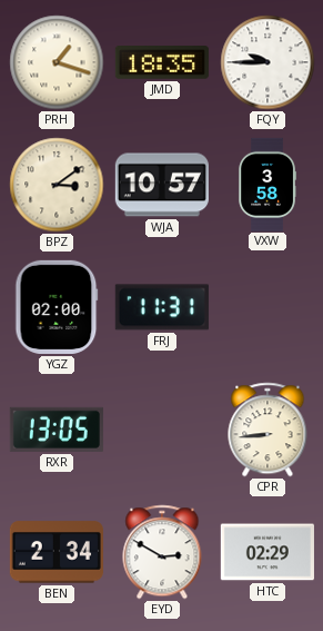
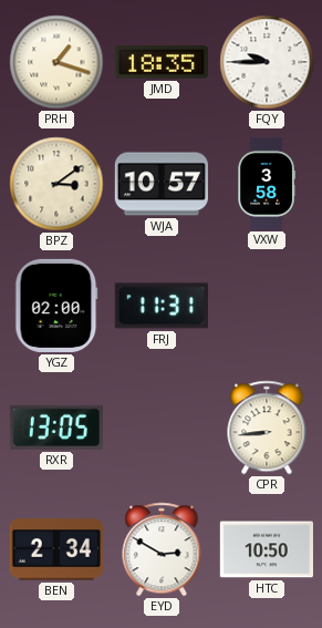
HTC: 02:29 -> 10:50
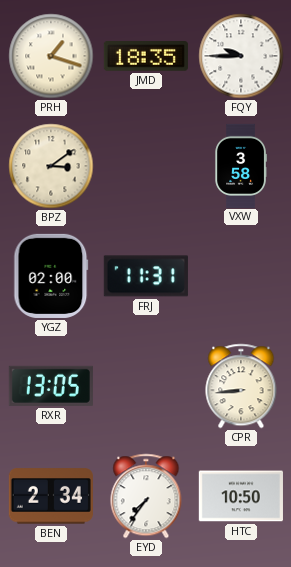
WJA: 10:57 -> none
EYD: 2:50 -> 7:36
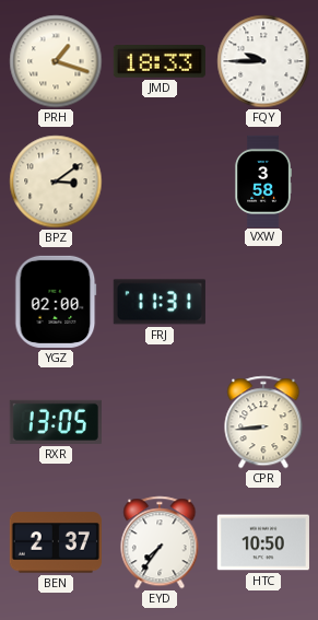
JMD: 18:35 -> 18:33
BEN: 2:34 -> 2:37
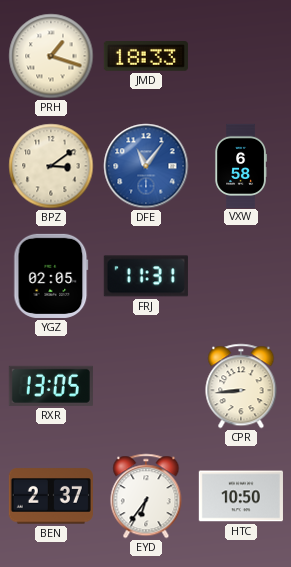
FQY: 9:45 -> none
DFE: none -> 11:06
VXW: 3:58 -> 6:58
YGZ: 02:00 -> 02:05
EYD: 7:36 -> 6:36
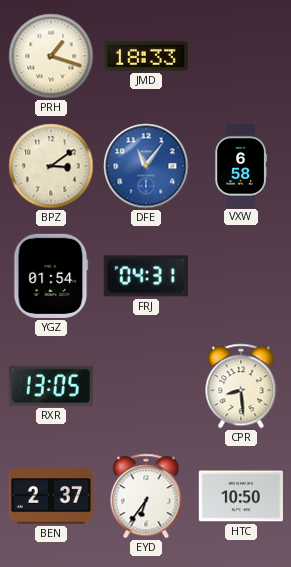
YGZ: 02:05 -> 01:54
FRJ: 11:31 -> 04:31
CPR: 8:44 -> 8:29
